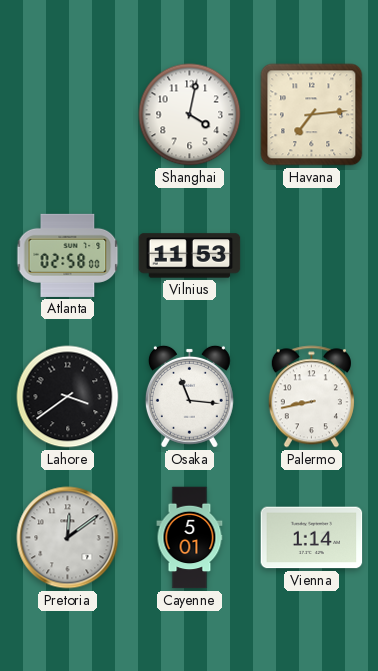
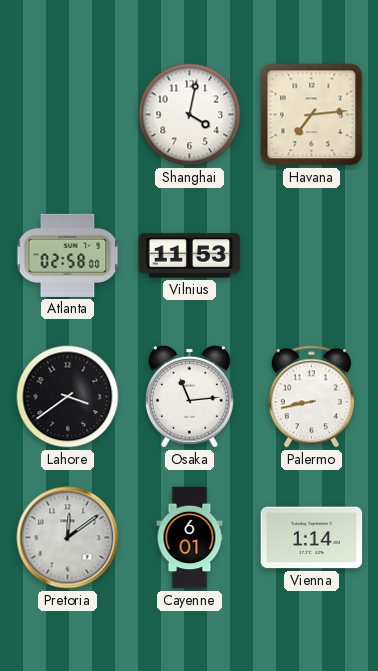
Osaka: 11:16 -> 11:14
Cayenne: 5:01 -> 6:01
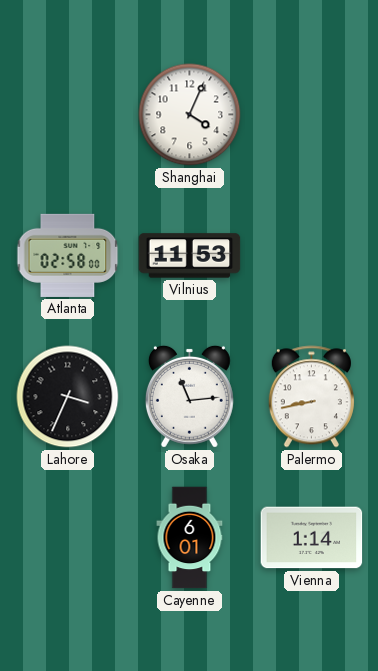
Shanghai: 4:02 -> 4:04
Havana: 7:14 -> none
Lahore: 3:39 -> 3:34
Pretoria: 12:09 -> none
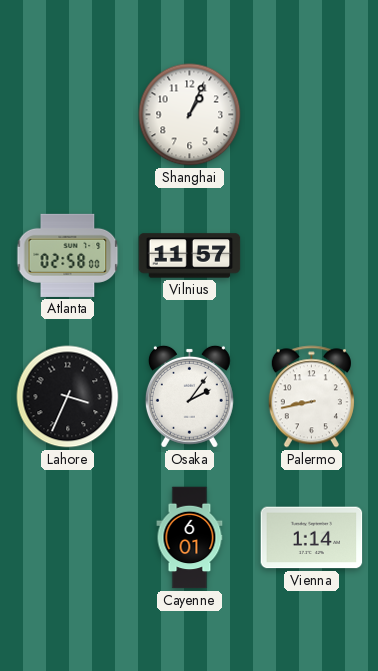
Shanghai: 4:04 -> 1:04
Vilnius: 11:53 -> 11:57
Osaka: 11:14 -> 2:06
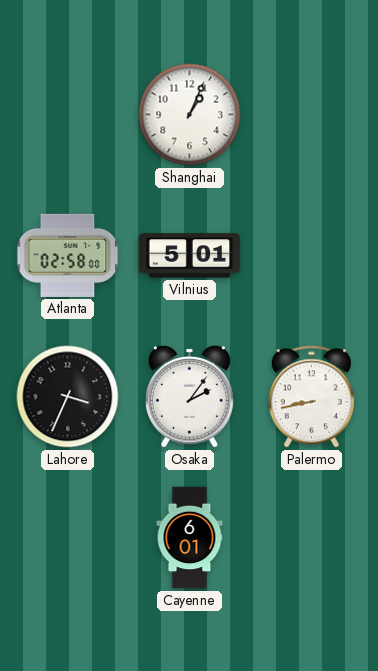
Vilnius: 11:57 -> 5:01
Vienna: 1:14 -> none
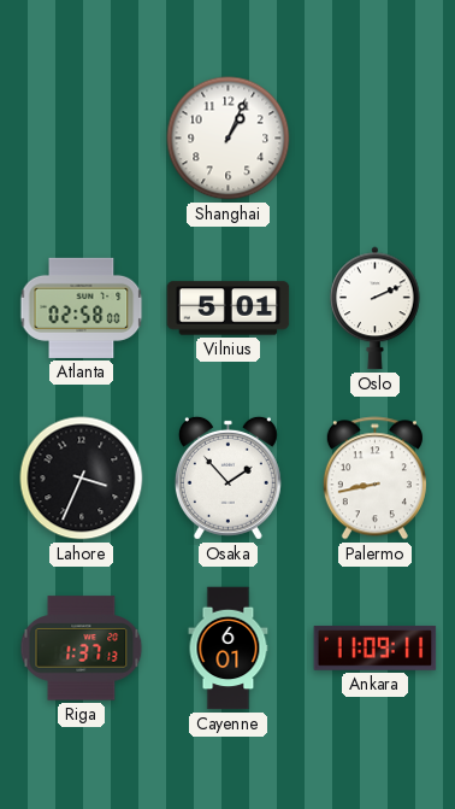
Oslo: none -> 2:11
Osaka: 2:06 -> 1:53
Riga: none -> 1:37
Ankara: none -> 11:09
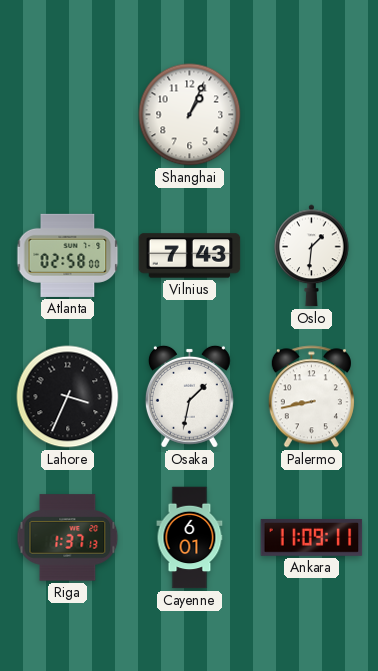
Vilnius: 5:01 -> 7:43
Oslo: 2:11 -> 1:31
Osaka: 1:53 -> 1:32
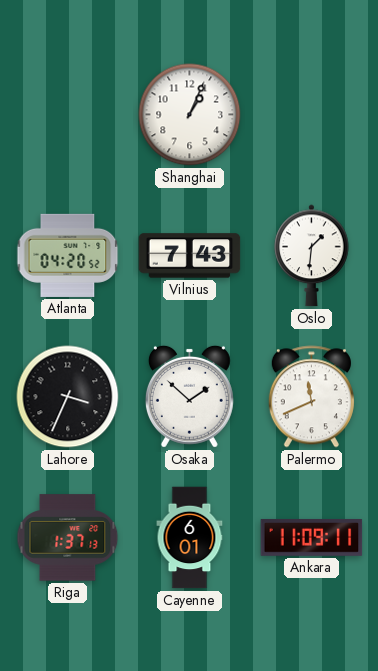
Atlanta: 02:58 -> 04:20
Osaka: 1:32 -> 1:52
Palermo: 8:43 -> 11:41
